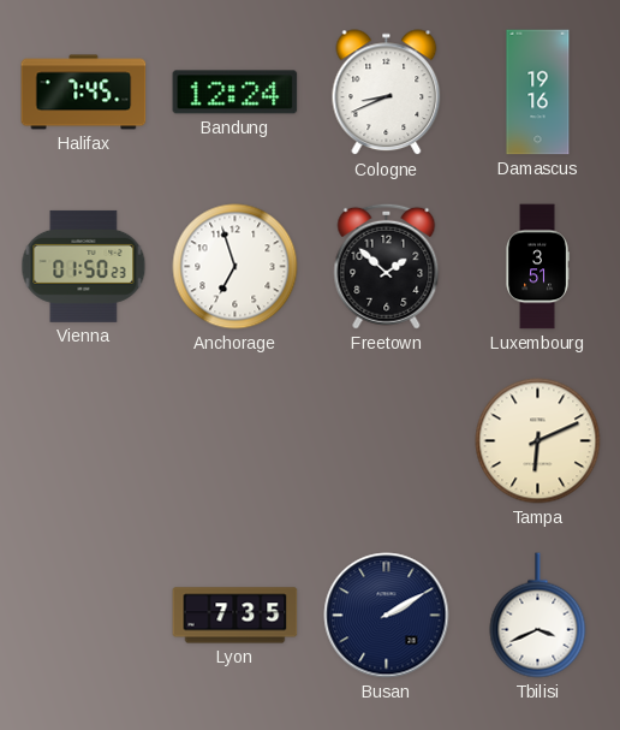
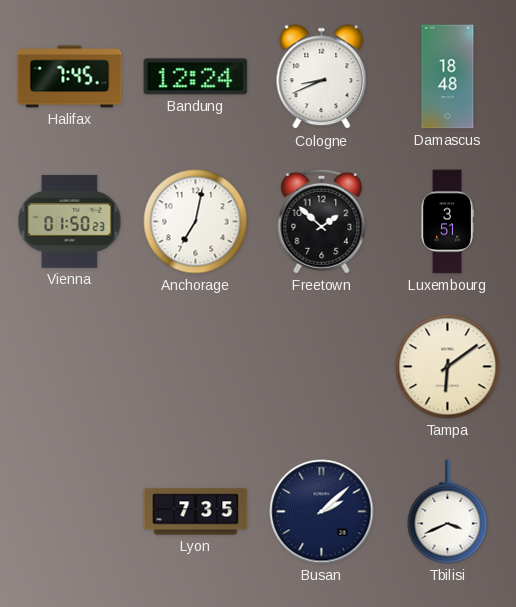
Damascus: 19:16 -> 18:48
Anchorage: 6:57 -> 7:02
Tampa: 6:11 -> 6:09
Busan: 2:10 -> 2:08
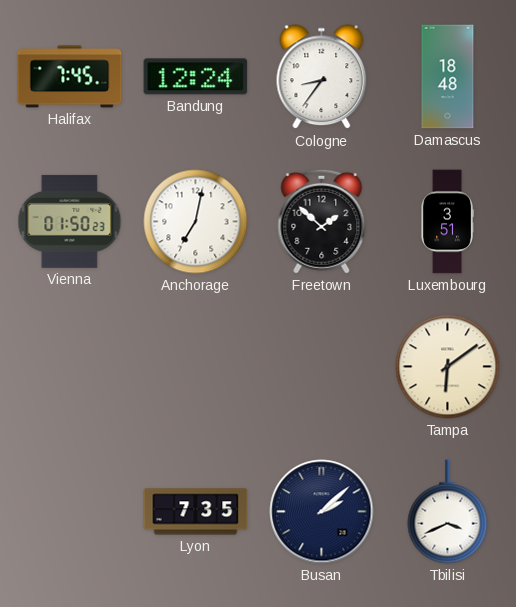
Cologne: 8:41 -> 8:36
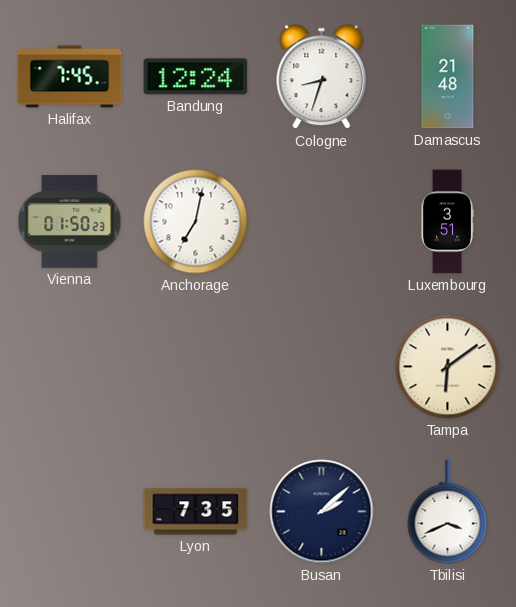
Cologne: 8:36 -> 8:33
Damascus: 18:48 -> 21:48
Freetown: 1:52 -> none
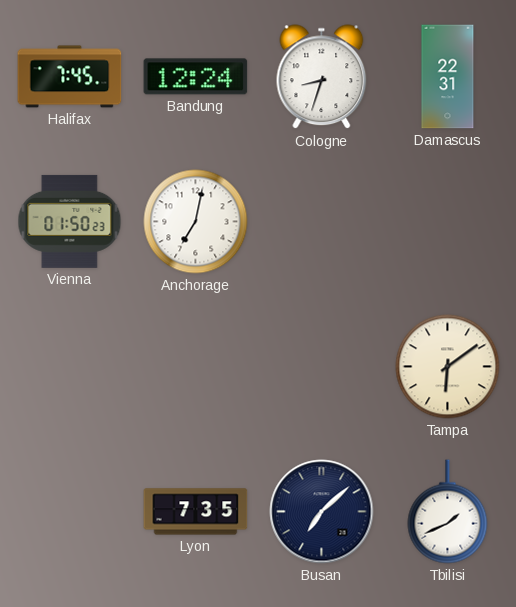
Damascus: 21:48 -> 22:31
Luxembourg: 3:51 -> none
Busan: 2:08 -> 7:08
Tbilisi: 3:41 -> 1:41
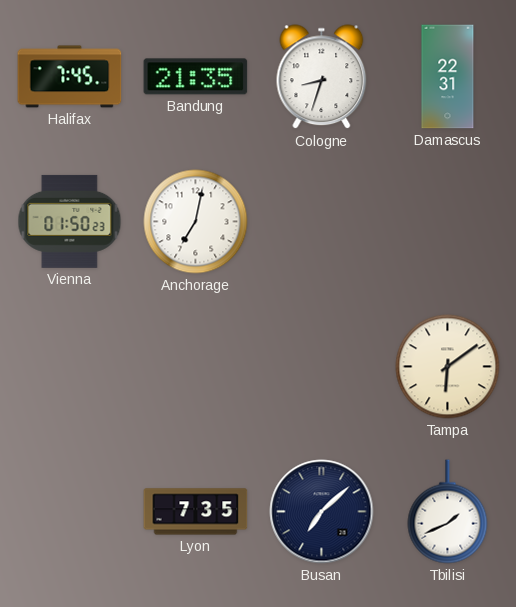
Bandung: 12:24 -> 21:35
